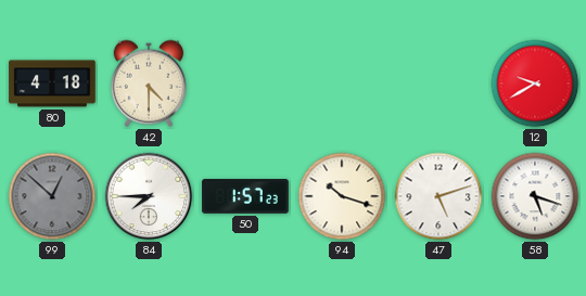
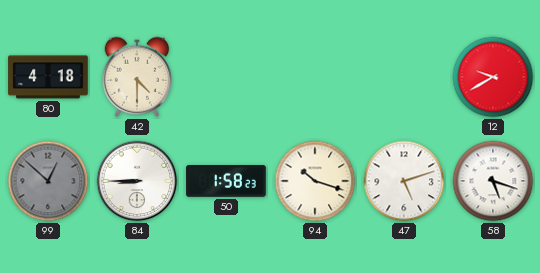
84: 7:45 -> 8:45
50: 1:57 -> 1:58
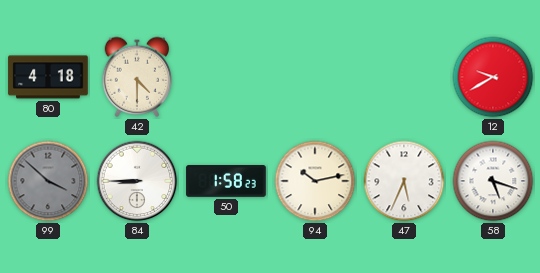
99: 12:52 -> 3:52
94: 10:18 -> 10:13
47: 5:12 -> 5:34
